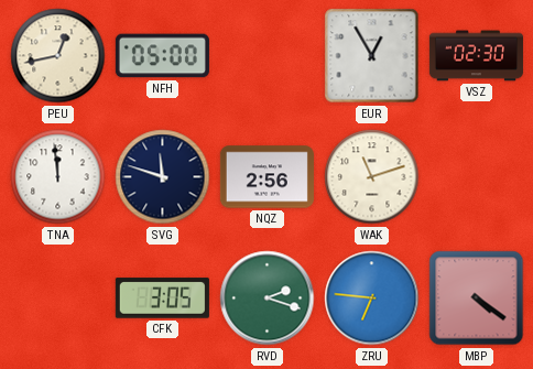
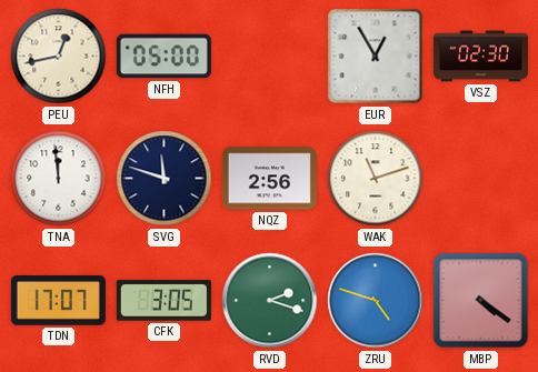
TDN: none -> 17:07
ZRU: 6:46 -> 4:48
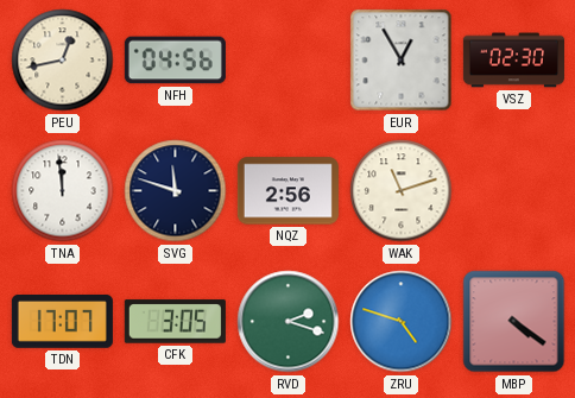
NFH: 05:00 -> 04:56
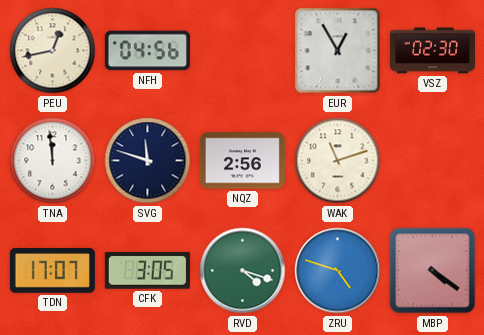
RVD: 2:18 -> 4:18
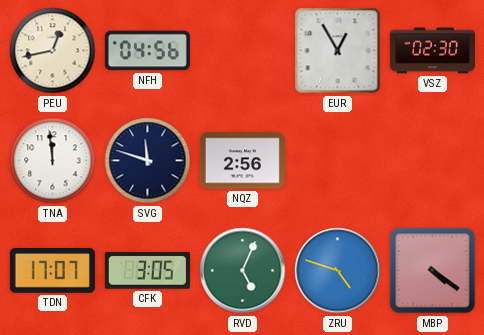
WAK: 11:12 -> none
RVD: 4:18 -> 5:04
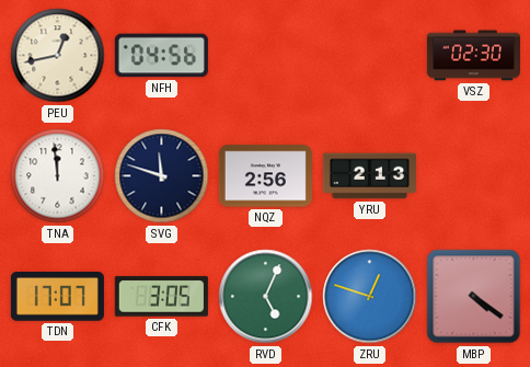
EUR: 12:55 -> none
YRU: none -> 2:13
ZRU: 4:48 -> 12:48
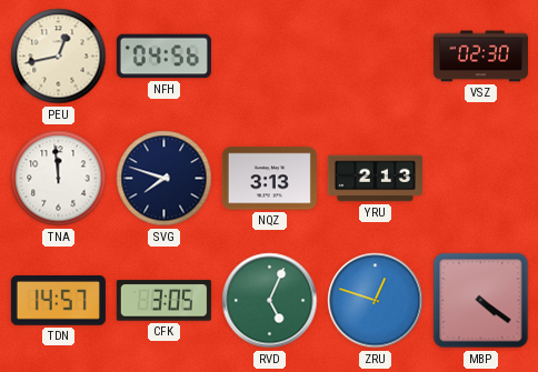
SVG: 11:48 -> 7:48
NQZ: 2:56 -> 3:13
TDN: 17:07 -> 14:57
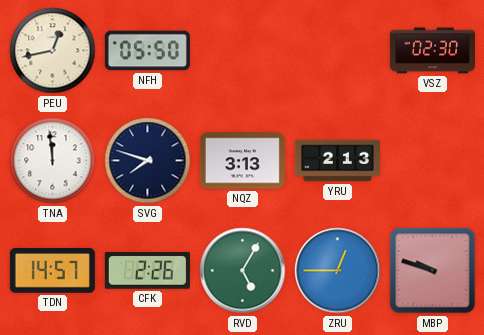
NFH: 04:56 -> 05:50
CFK: 3:05 -> 2:26
RVD: 5:04 -> 5:05
ZRU: 12:48 -> 12:45
MBP: 4:21 -> 9:48
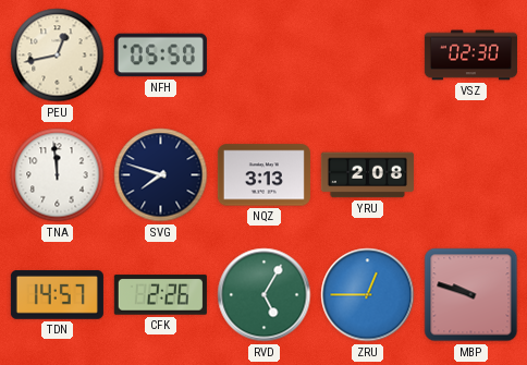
YRU: 2:13 -> 2:08
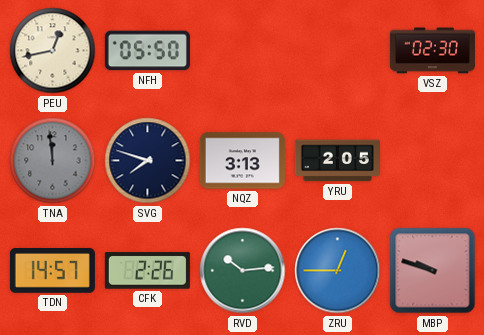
TNA dial: white -> grey
YRU: 2:08 -> 2:05
RVD: 5:05 -> 10:14
